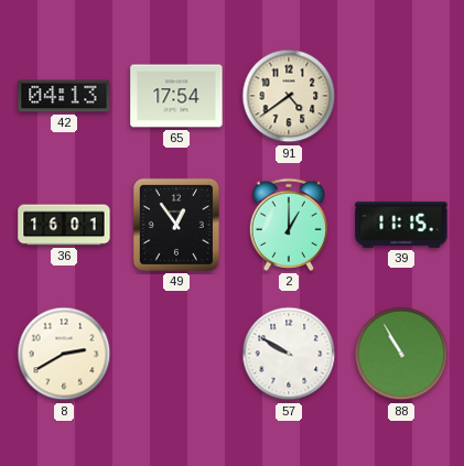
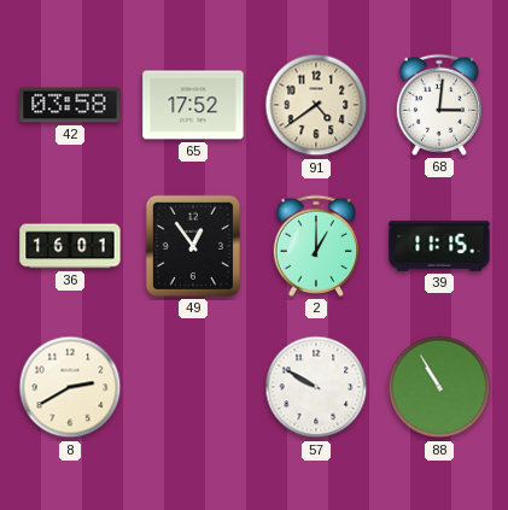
42: 04:13 -> 03:58
65: 17:54 -> 17:52
68: none -> 3:01
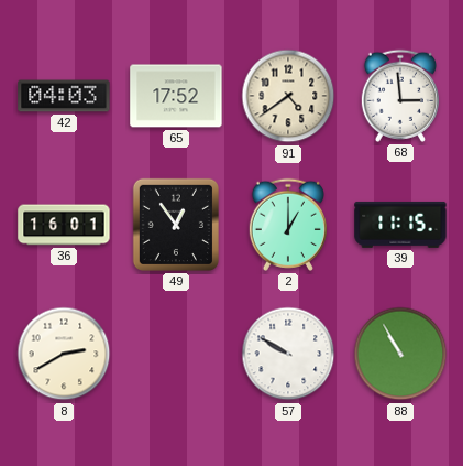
42: 03:58 -> 04:03
68: 3:01 -> 2:59
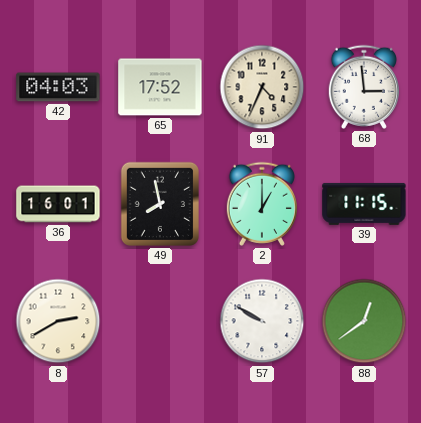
91: 4:39 -> 4:34
49: 12:54 -> 7:58
88: 10:55 -> 12:39
